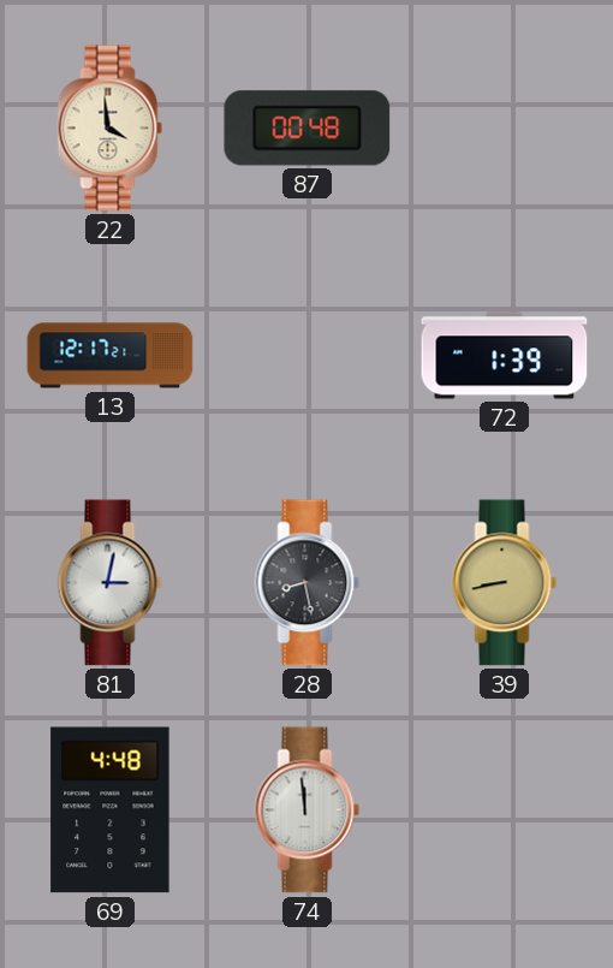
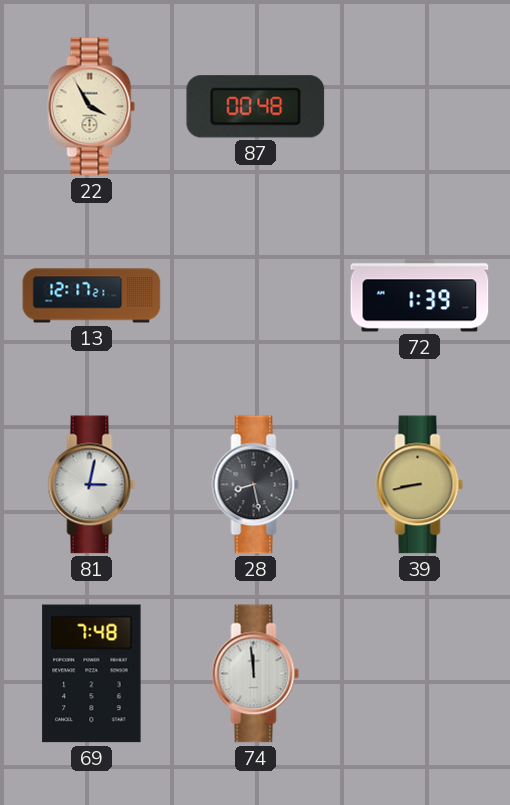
22: 3:59 -> 3:55
69: 4:48 -> 7:48
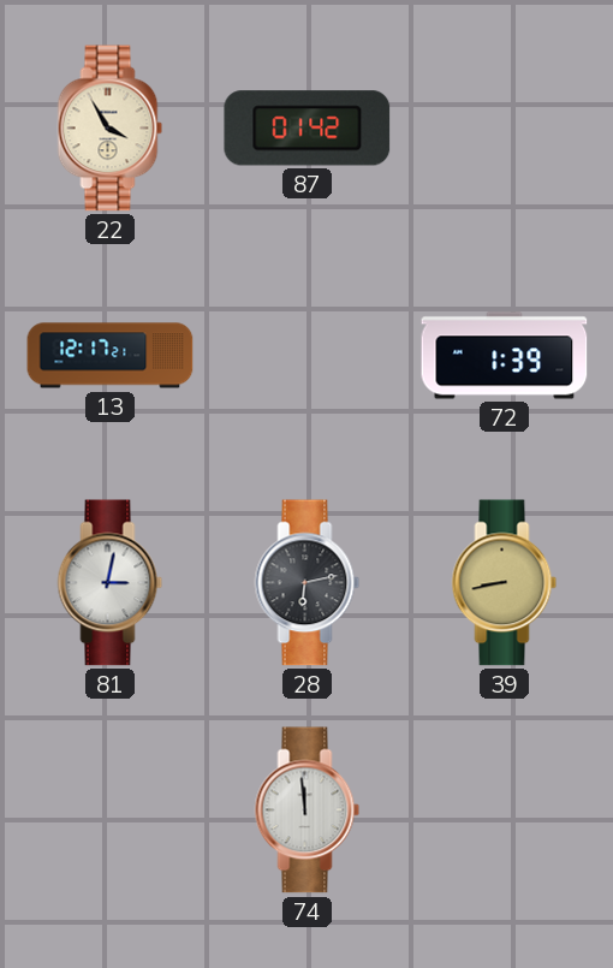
87: 00:48 -> 01:42
28: 8:28 -> 6:13
69: 7:48 -> none
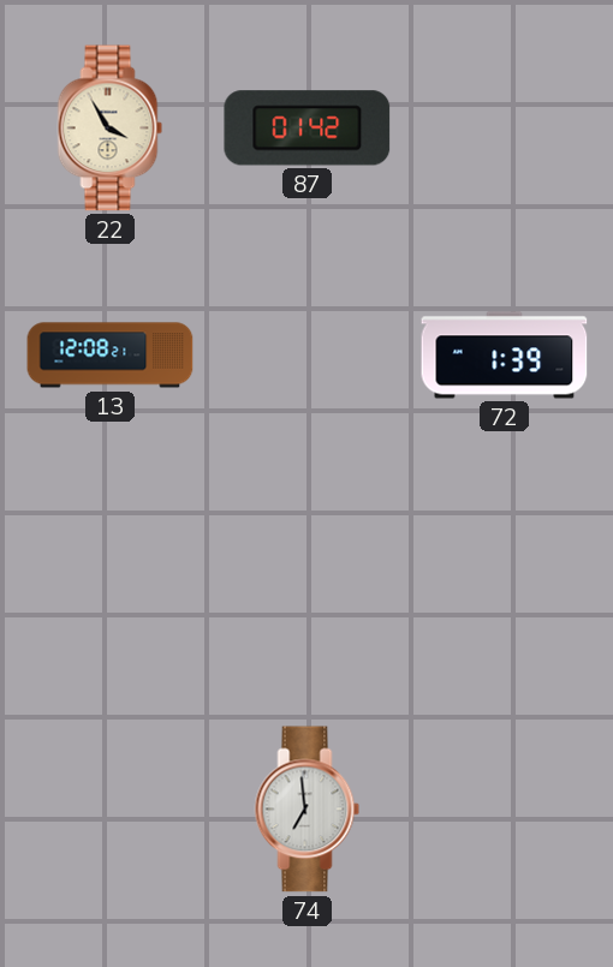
13: 12:17 -> 12:08
81: 3:02 -> none
28: 6:13 -> none
39: 8:43 -> none
74: 11:59 -> 6:59
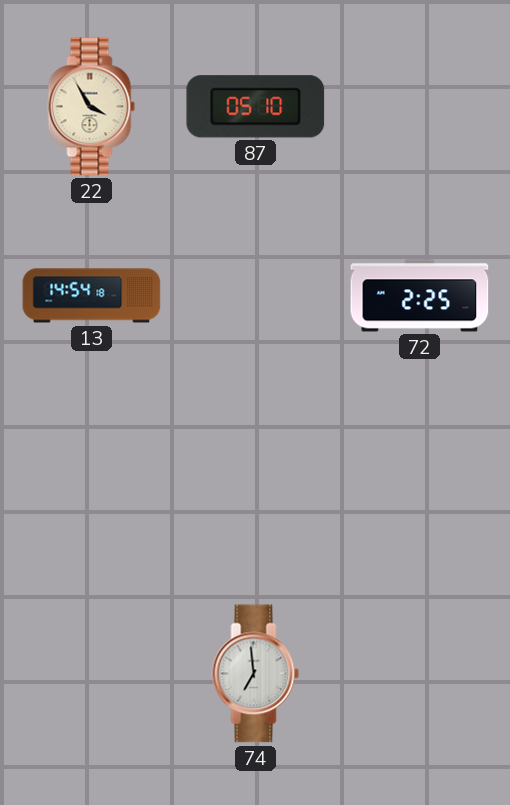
87: 01:42 -> 05:10
13: 12:08 -> 14:54
72: 1:39 -> 2:25
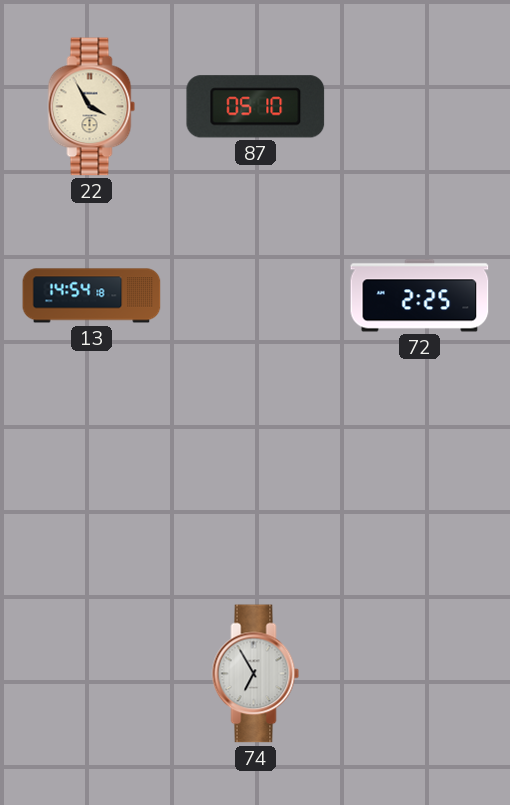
74: 6:59 -> 6:55
